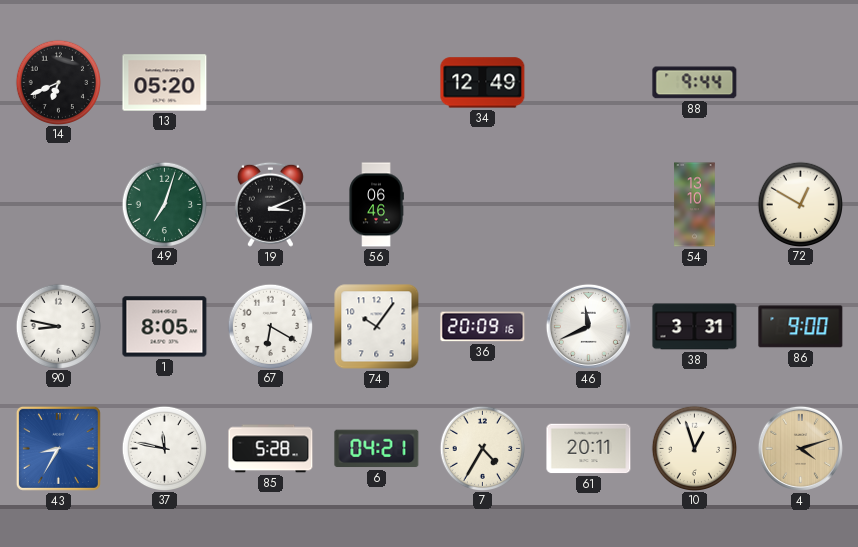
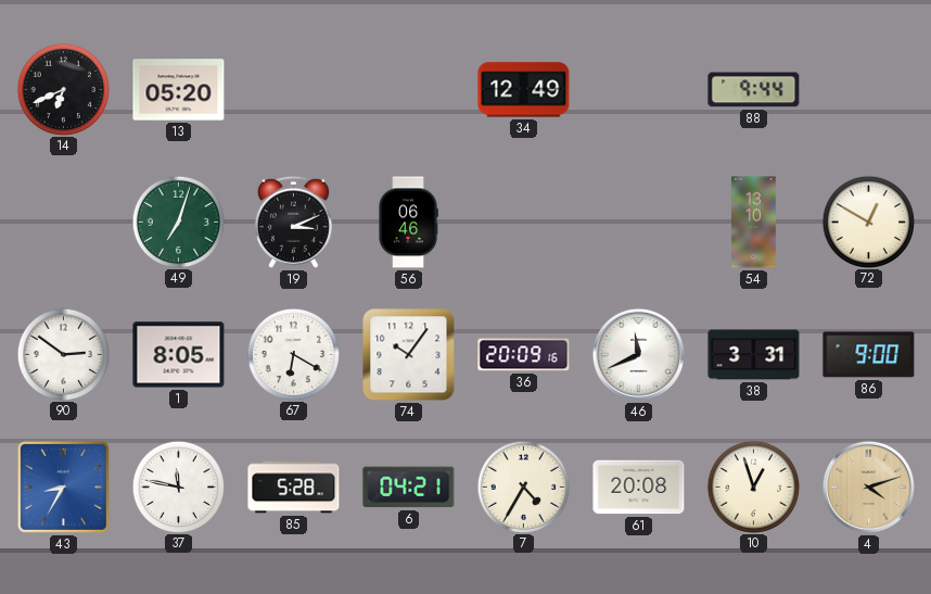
90: 8:47 -> 2:51
61: 20:11 -> 20:08
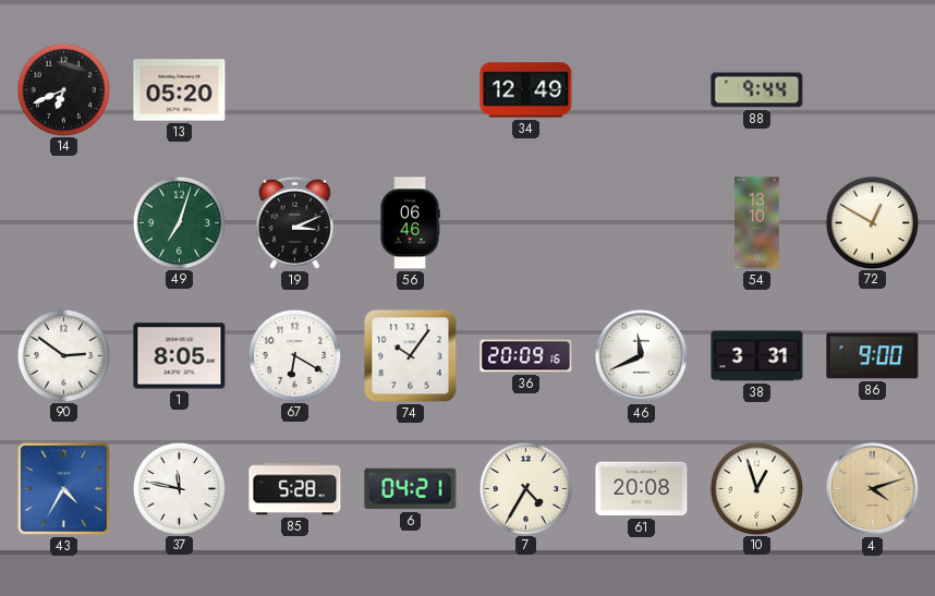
43: 8:35 -> 4:35
